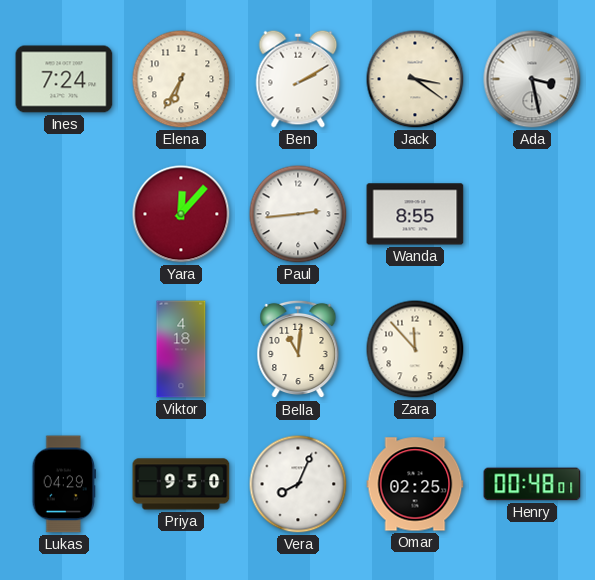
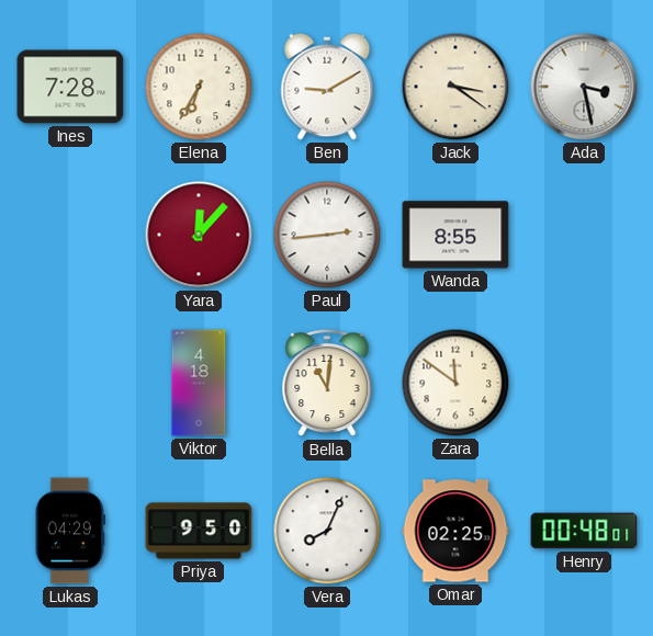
Ines: 7:24 -> 7:28
Ben: 2:10 -> 9:10
Zara: 11:53 -> 11:51
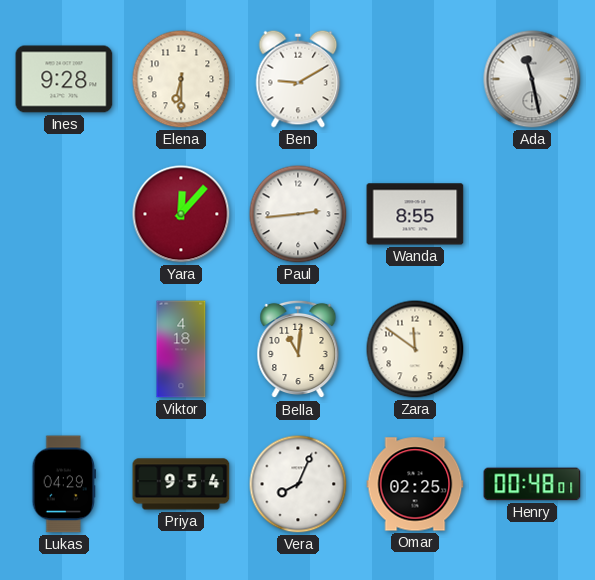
Ines: 7:28 -> 9:28
Elena: 6:35 -> 6:30
Jack: 3:21 -> none
Ada: 3:28 -> 11:28
Priya: 9:50 -> 9:54
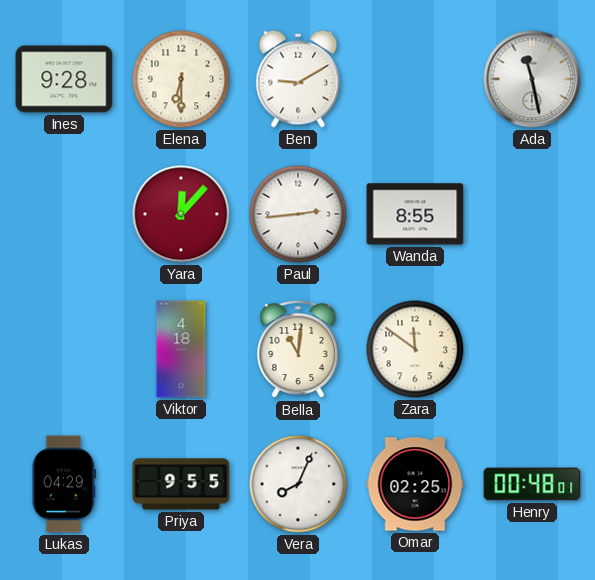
Priya: 9:54 -> 9:55
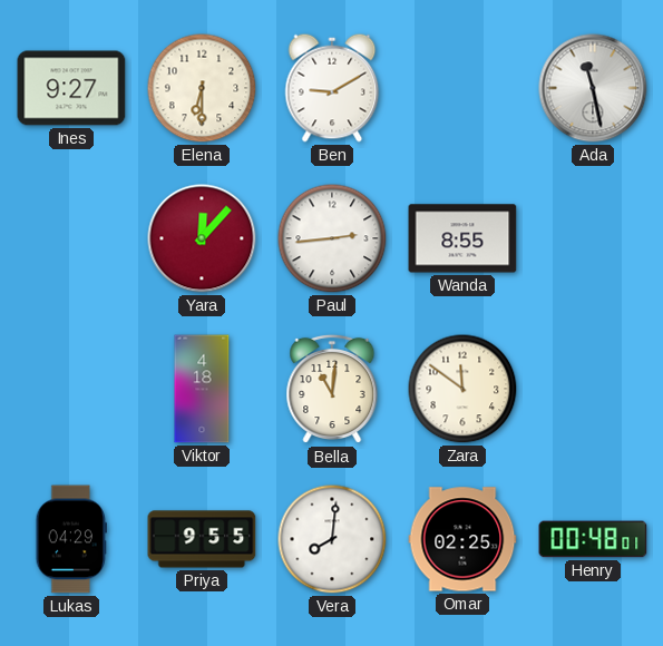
Ines: 9:28 -> 9:27
Vera: 8:04 -> 8:01
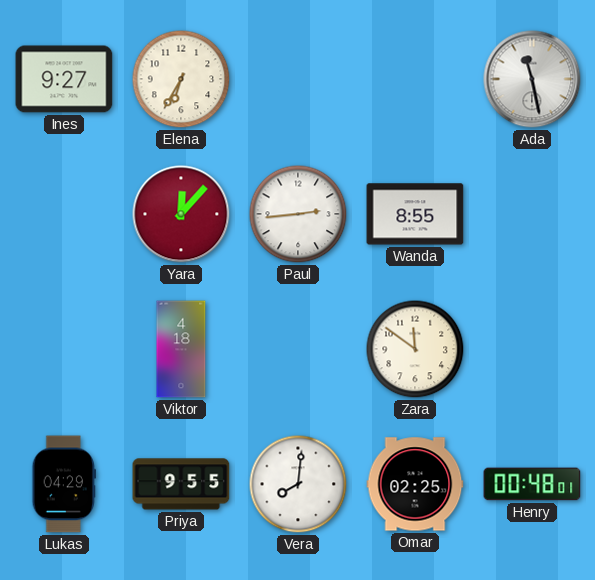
Elena: 6:30 -> 6:35
Ben: 9:10 -> none
Bella: 11:01 -> none
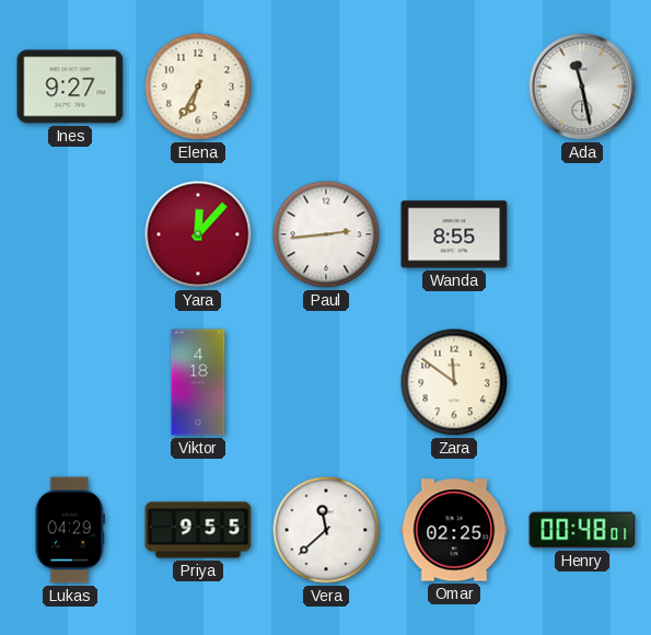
Vera: 8:01 -> 11:38
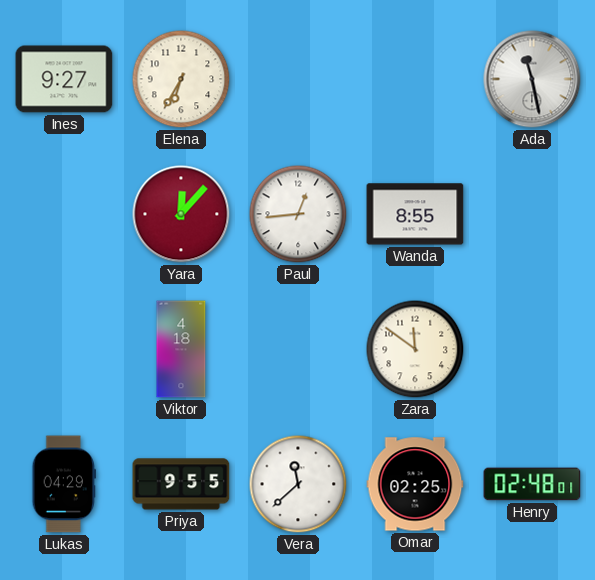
Paul: 2:44 -> 12:44
Henry: 00:48 -> 02:48
